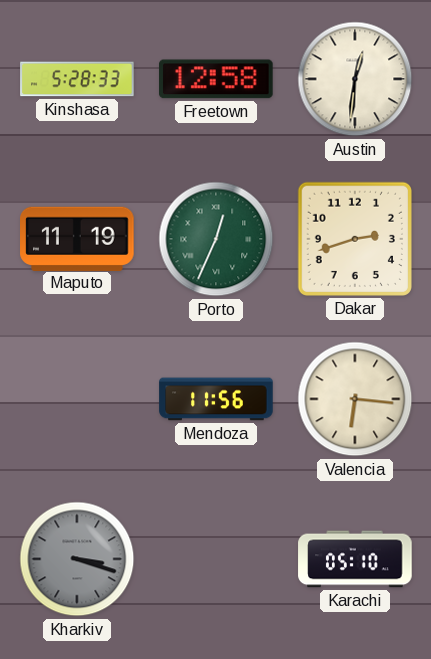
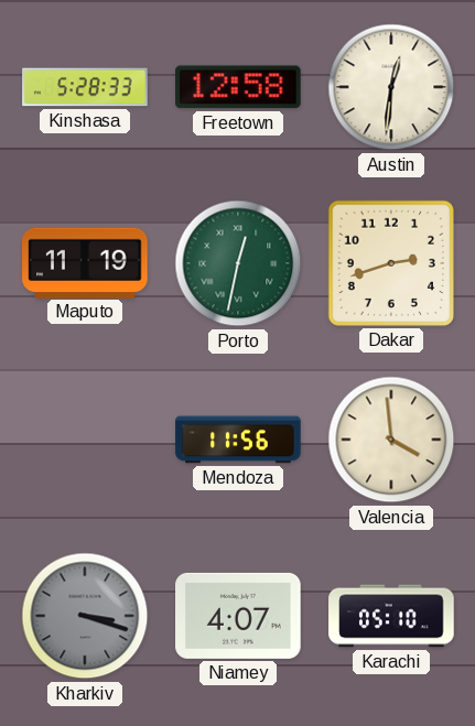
Porto: 12:34 -> 12:32
Valencia: 6:16 -> 3:59
Niamey: none -> 4:07
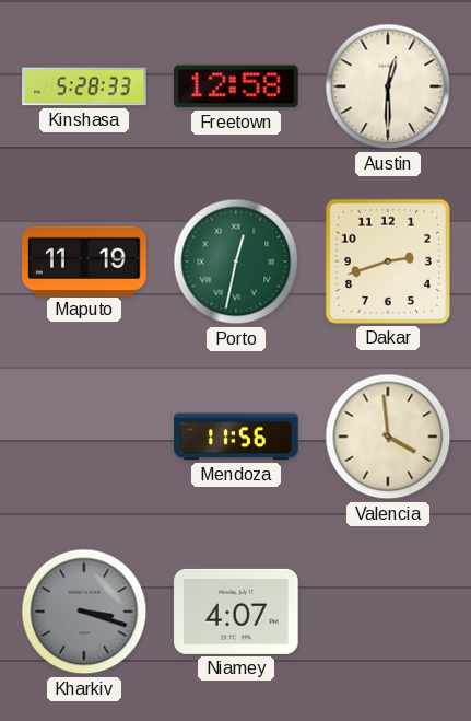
Austin: 12:31 -> 12:30
Karachi: 05:10 -> none
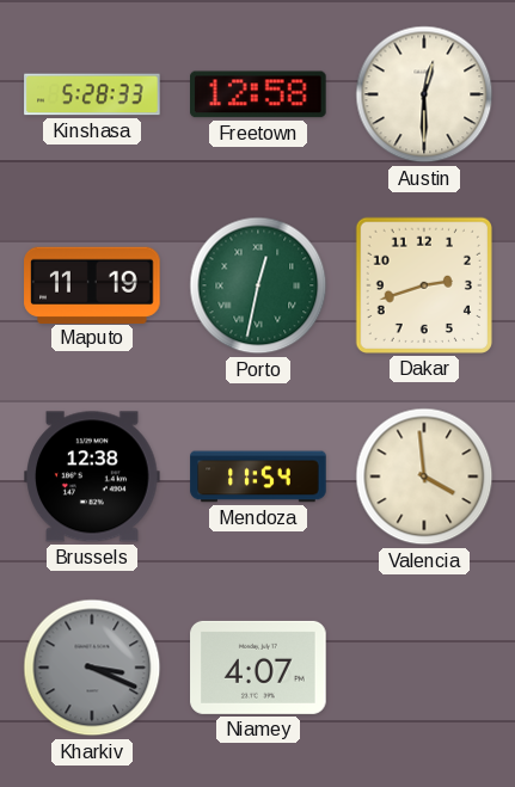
Brussels: none -> 12:38
Mendoza: 11:56 -> 11:54
Kharkiv: 3:18 -> 3:19
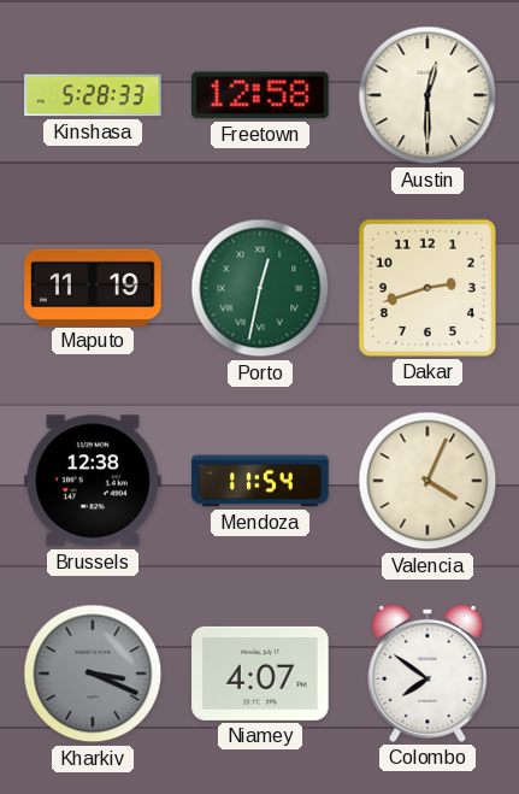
Valencia: 3:59 -> 4:04
Colombo: none -> 7:51
